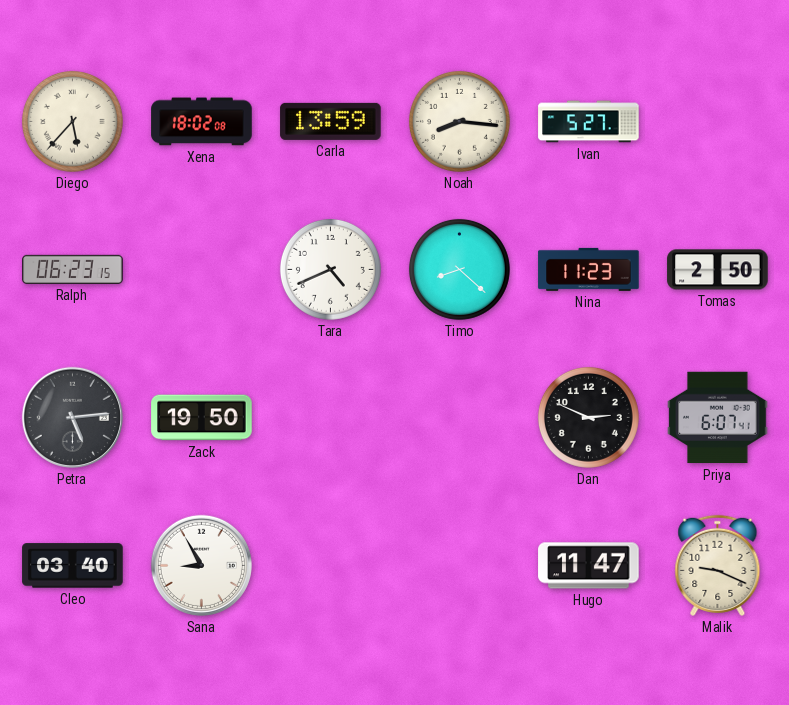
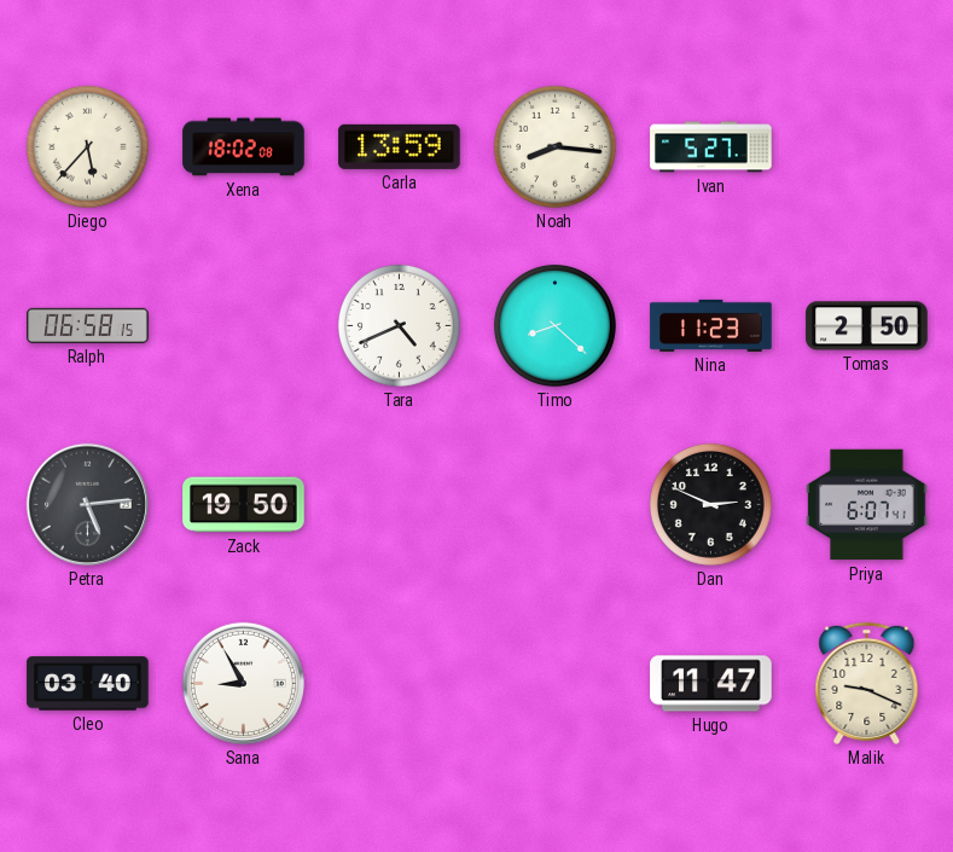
Ralph: 06:23 -> 06:58
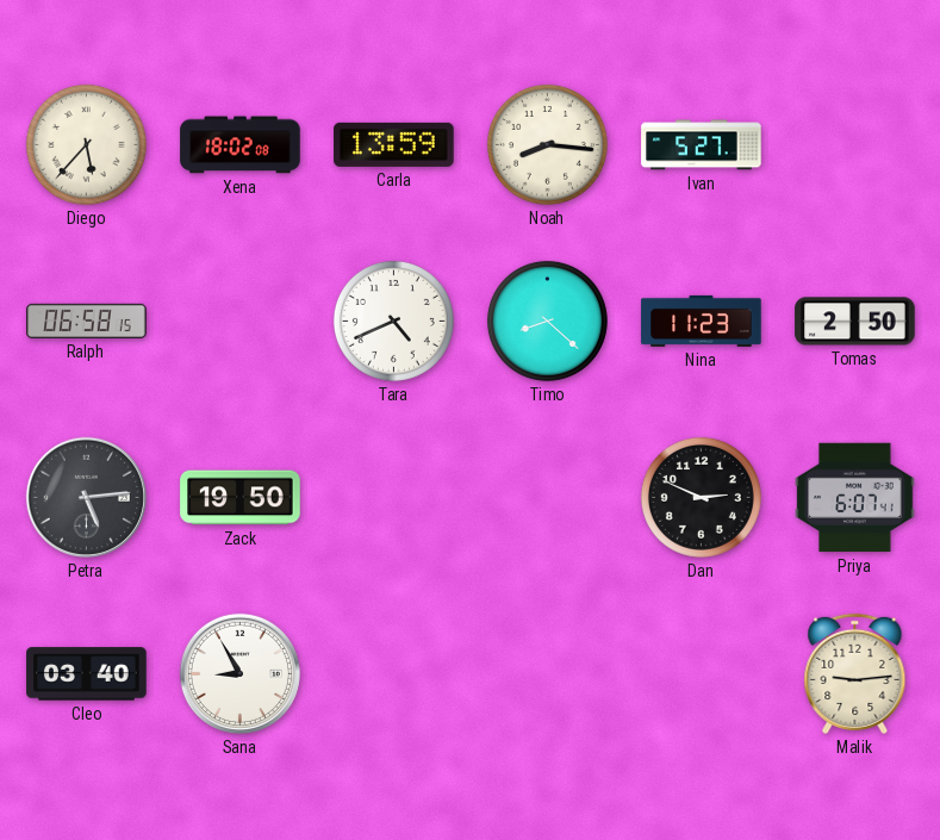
Hugo: 11:47 -> none
Malik: 9:19 -> 9:14
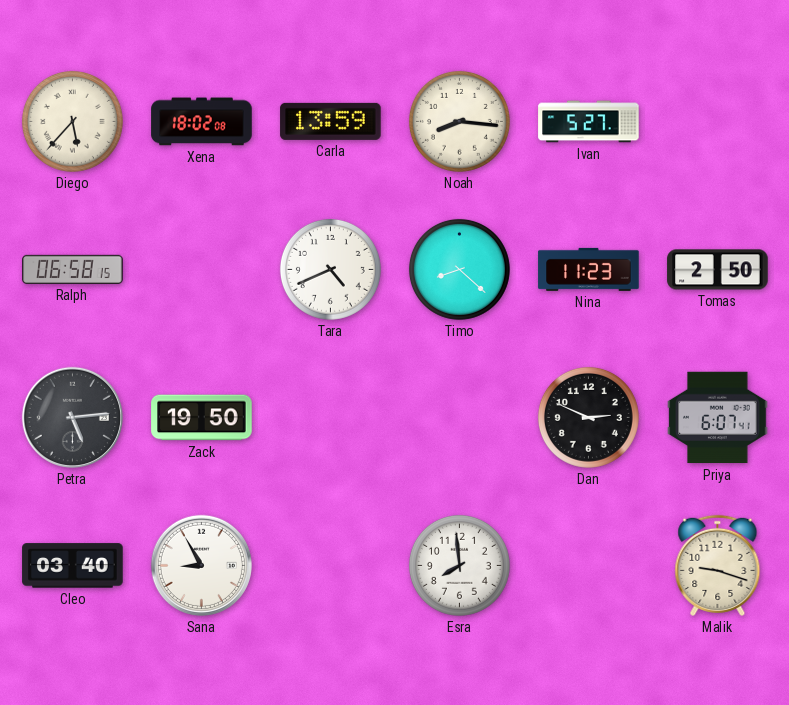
Esra: none -> 7:59
Malik: 9:14 -> 9:18
